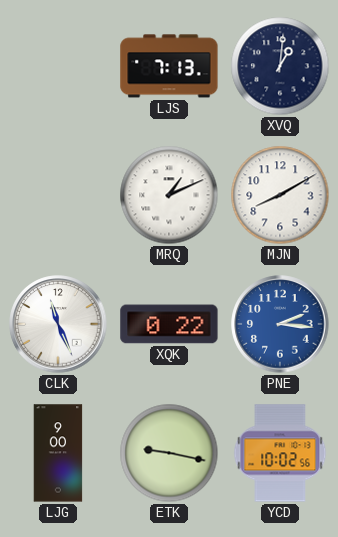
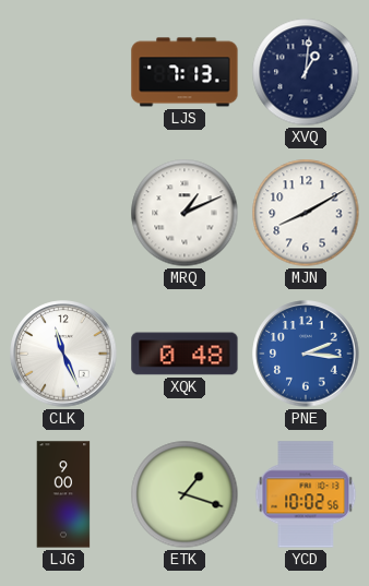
XQK: 0:22 -> 0:48
ETK: 9:17 -> 1:18
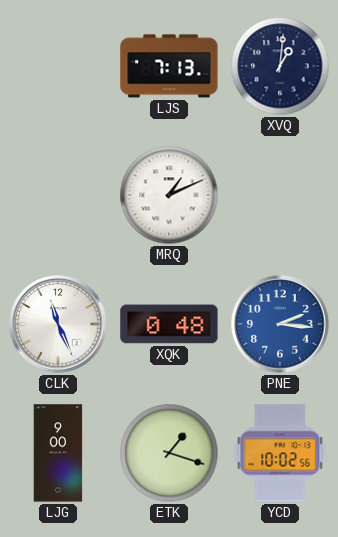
MJN: 8:10 -> none
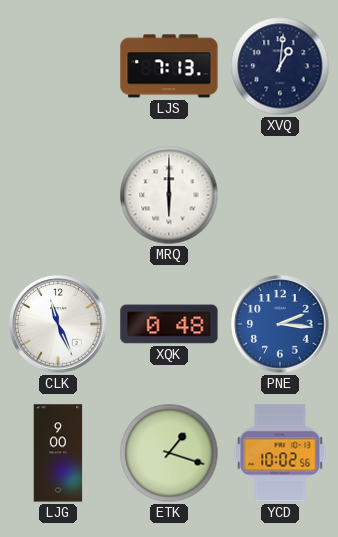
MRQ: 1:11 -> 6:00
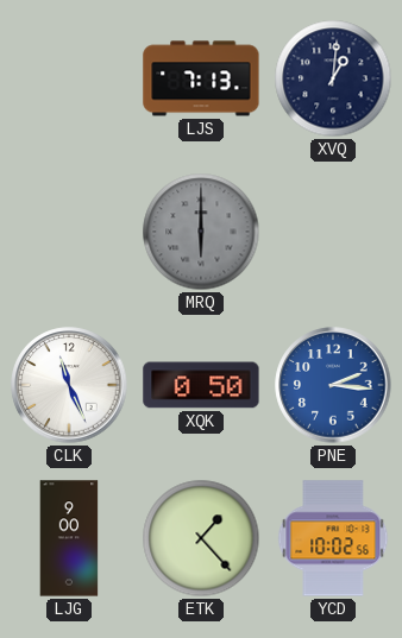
MRQ dial: white -> grey
XQK: 0:48 -> 0:50
ETK: 1:18 -> 1:23
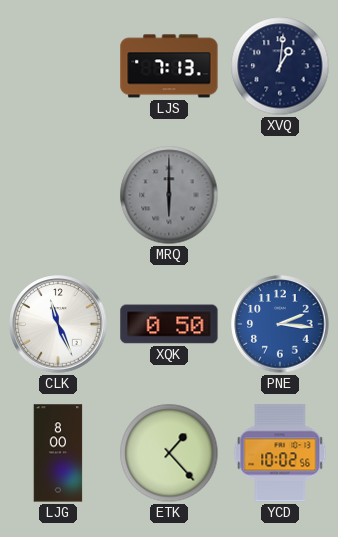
LJG: 9:00 -> 8:00
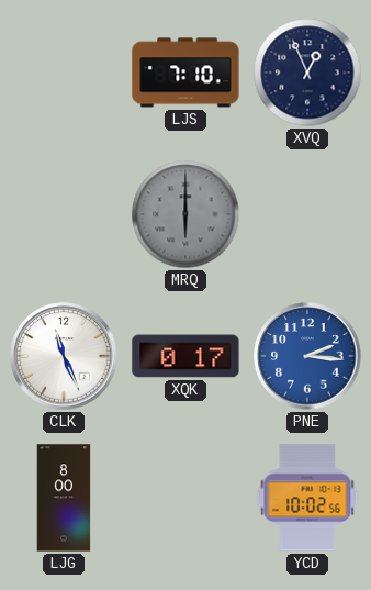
LJS: 7:13 -> 7:10
XVQ: 1:01 -> 12:56
XQK: 0:50 -> 0:17
ETK: 1:23 -> none
